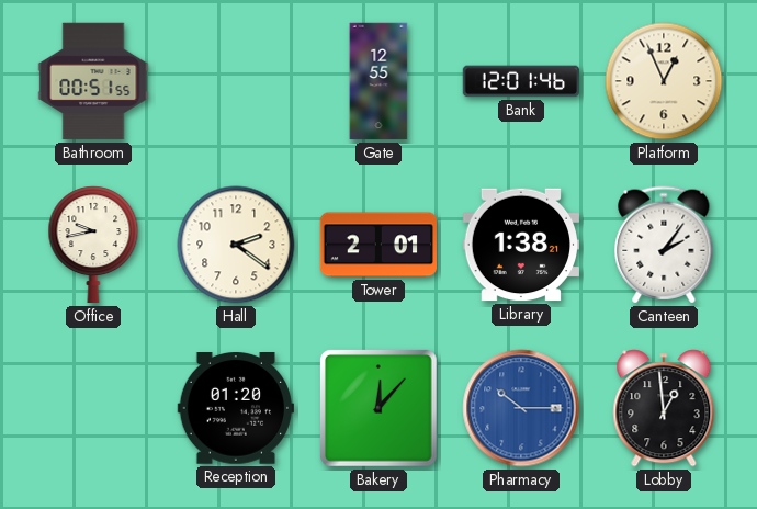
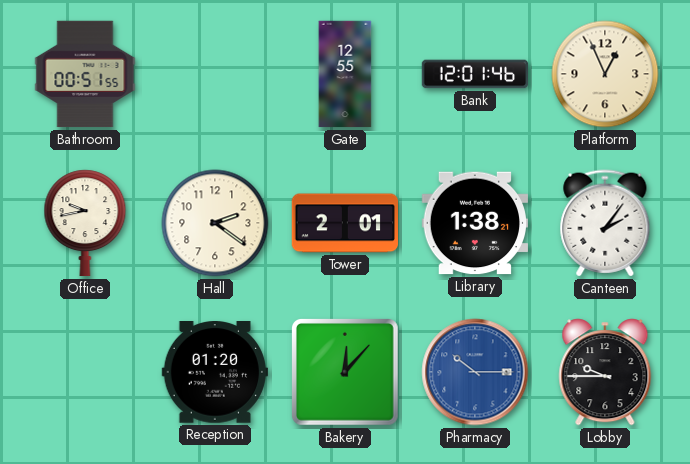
Lobby: 12:59 -> 9:45
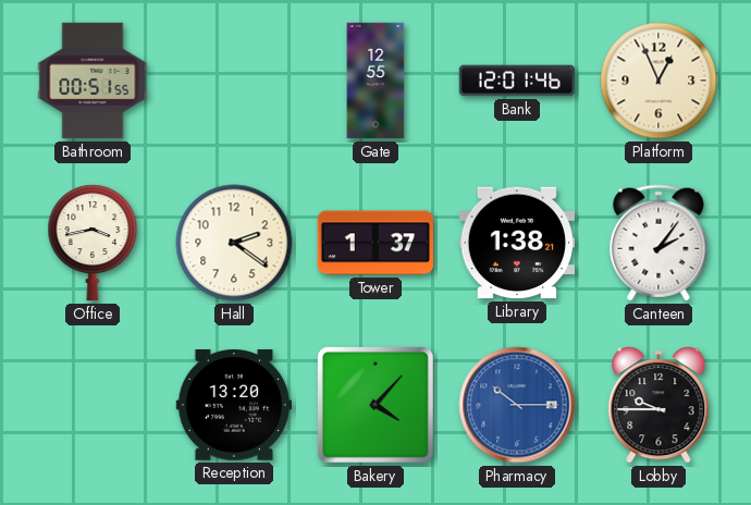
Office: 9:43 -> 3:43
Tower: 2:01 -> 1:37
Reception: 01:20 -> 13:20
Bakery: 12:07 -> 4:07
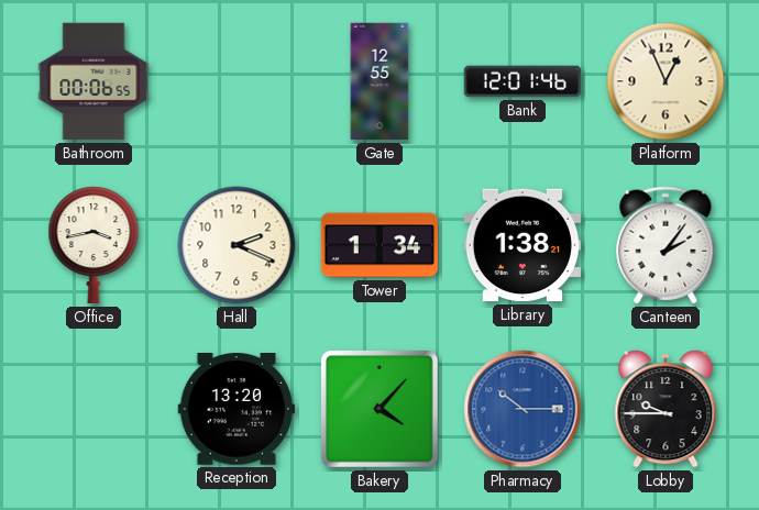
Bathroom: 00:51 -> 00:06
Hall: 2:21 -> 2:19
Tower: 1:37 -> 1:34
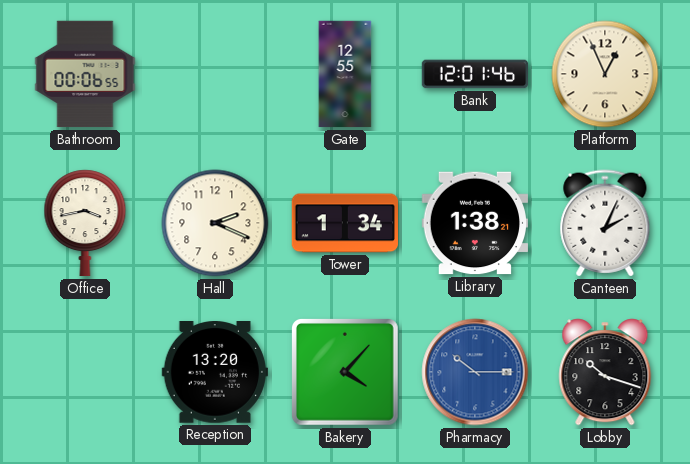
Canteen: 2:06 -> 2:04
Lobby: 9:45 -> 10:18
